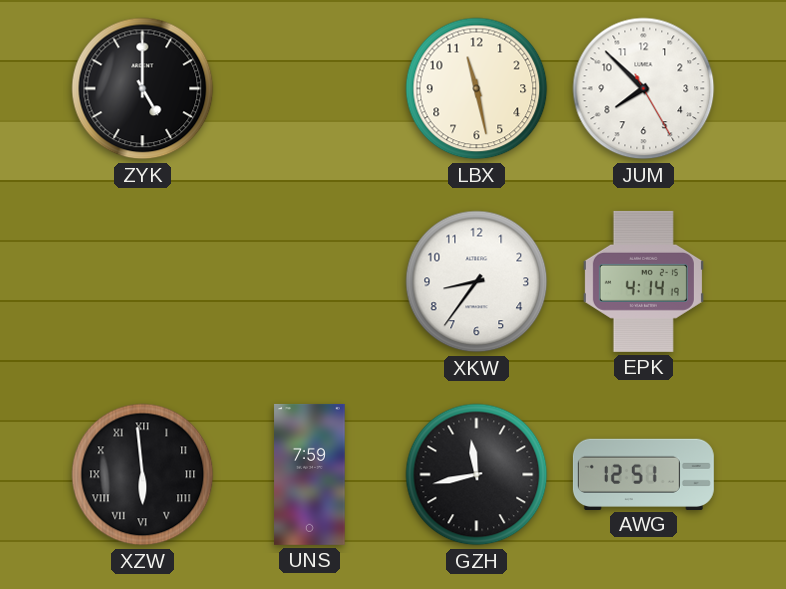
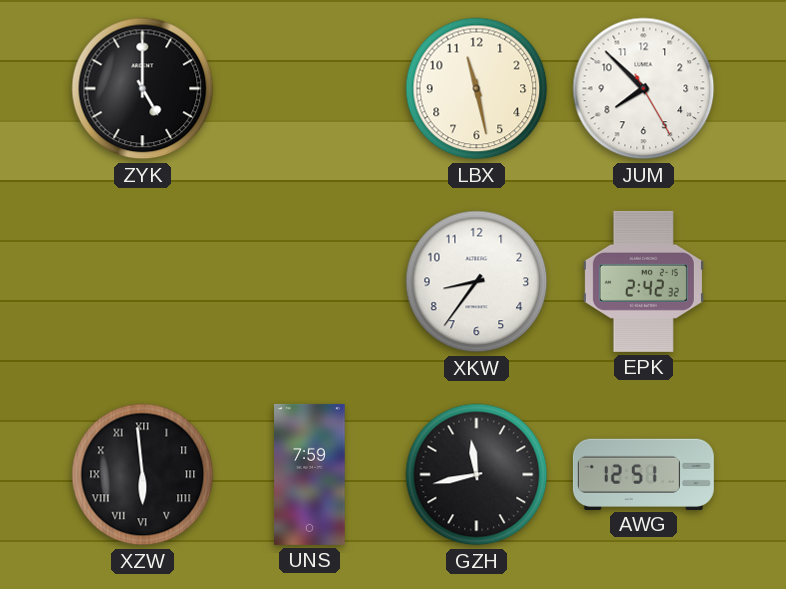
EPK: 4:14 -> 2:42
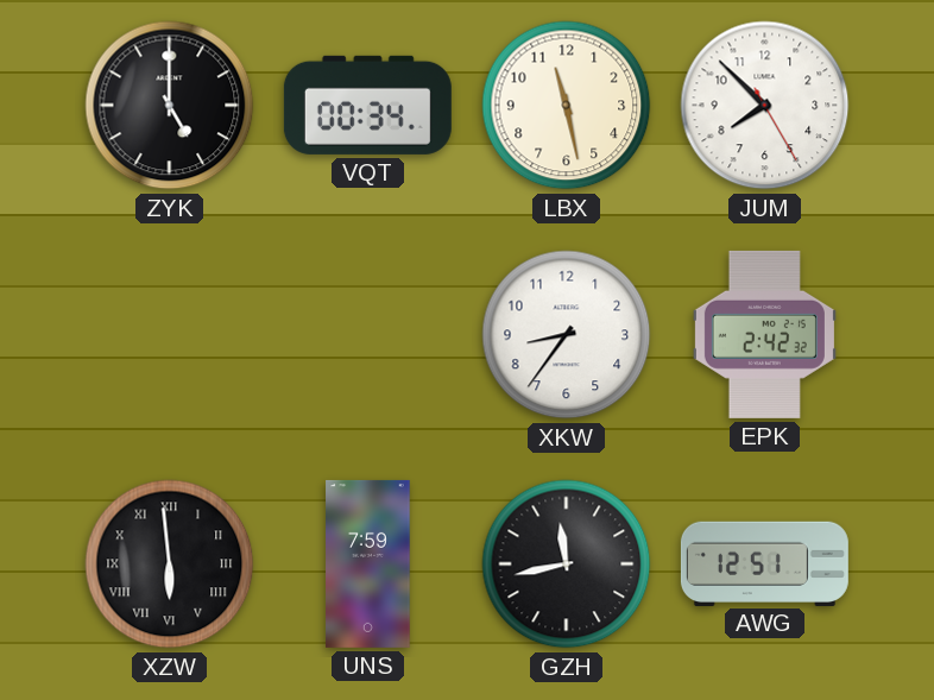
VQT: none -> 00:34
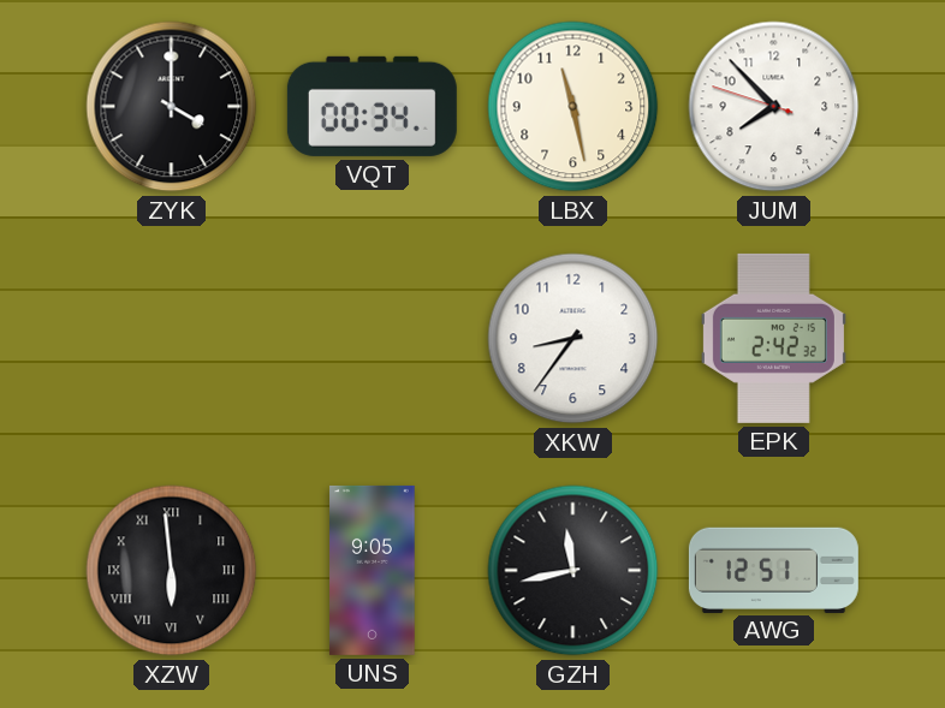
ZYK: 5:00 -> 4:00
JUM: 7:52:25 -> 7:52:48
UNS: 7:59 -> 9:05
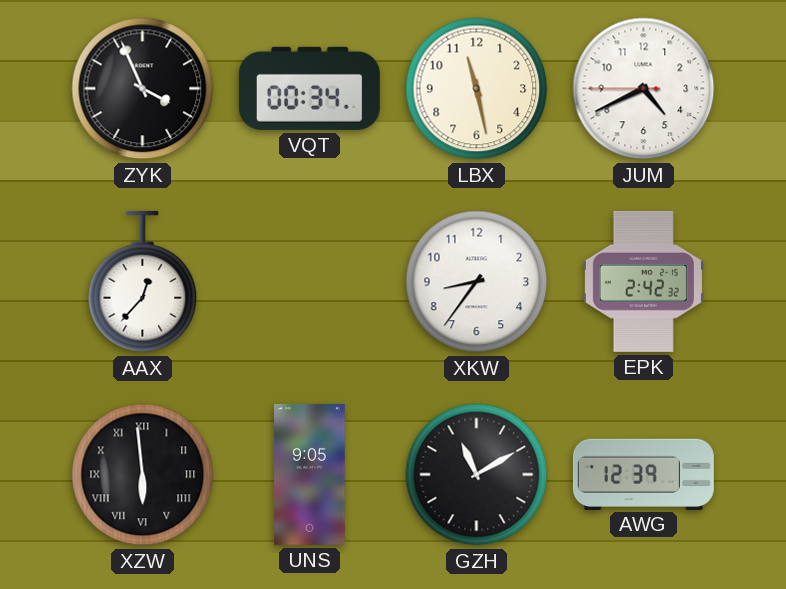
ZYK: 4:00 -> 3:56
JUM: 7:52 -> 4:40
AAX: none -> 12:37
GZH: 11:43 -> 11:10
AWG: 12:51 -> 12:39
